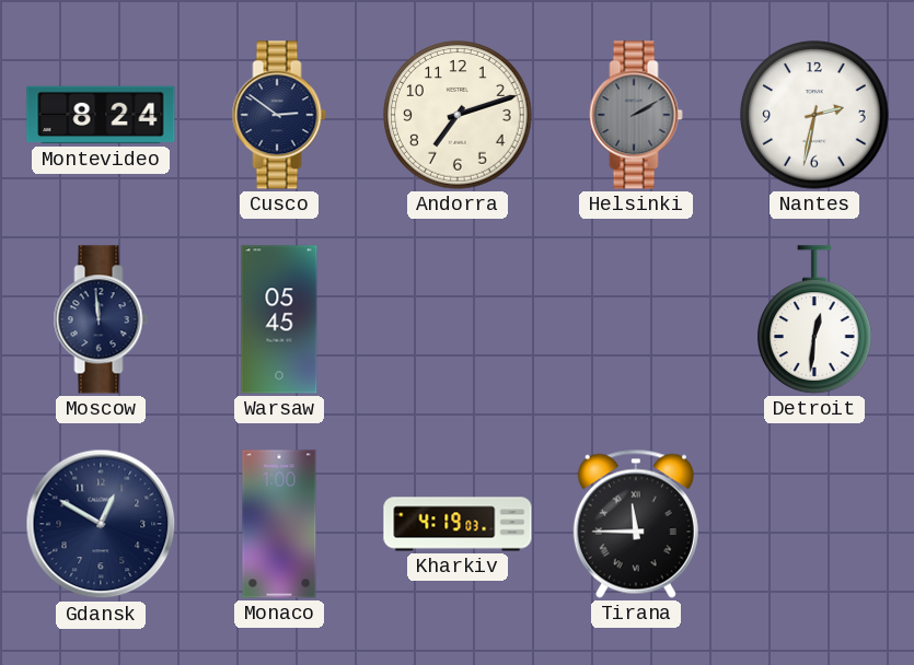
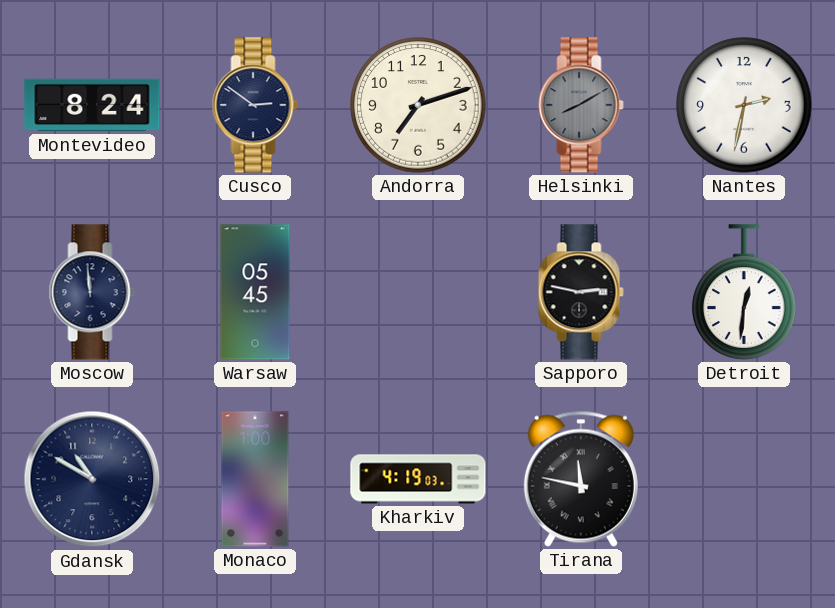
Helsinki: 2:10 -> 8:10
Sapporo: none -> 2:47
Gdansk: 12:50 -> 10:50
Tirana: 11:45 -> 11:47
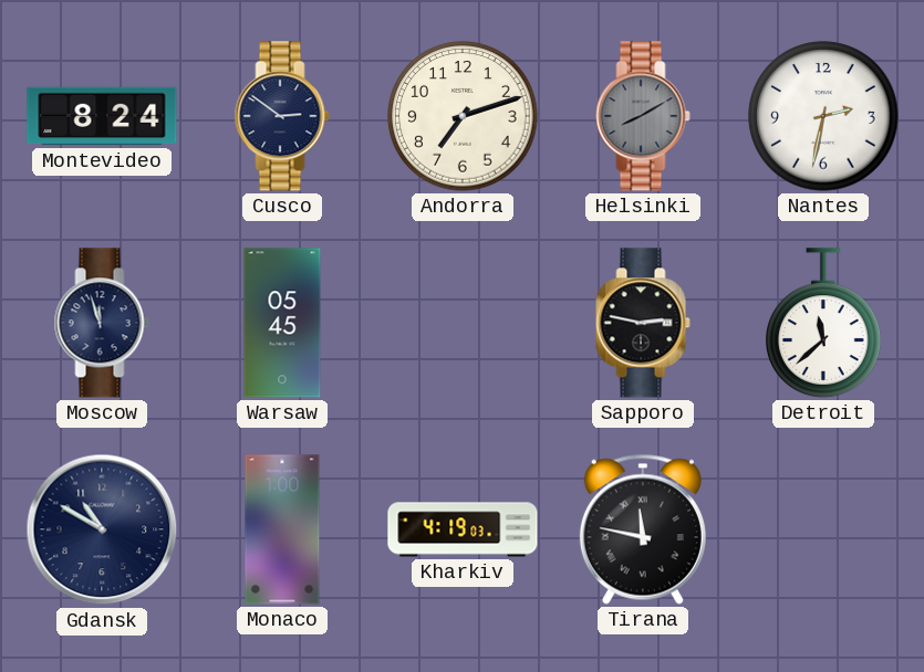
Moscow: 11:59 -> 11:57
Detroit: 12:31 -> 11:38
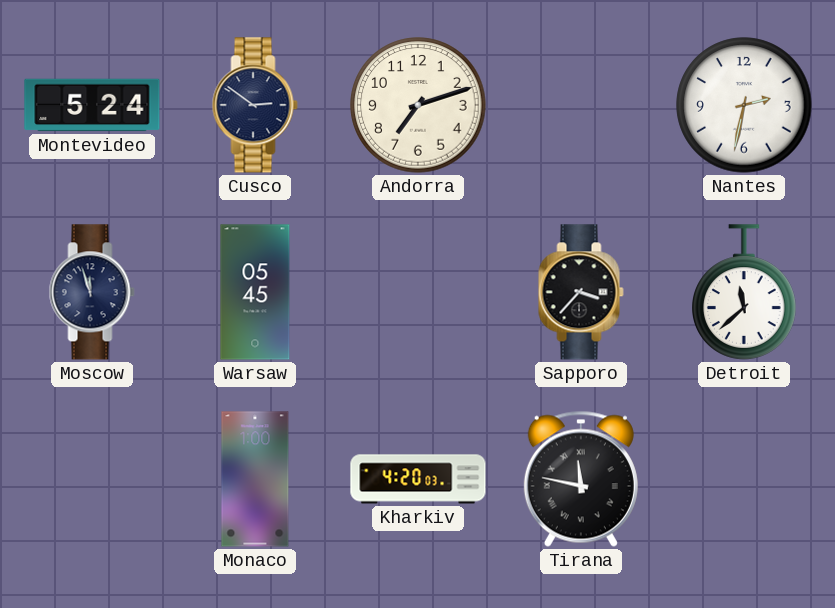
Montevideo: 8:24 -> 5:24
Helsinki: 8:10 -> none
Sapporo: 2:47 -> 3:37
Gdansk: 10:50 -> none
Kharkiv: 4:19 -> 4:20
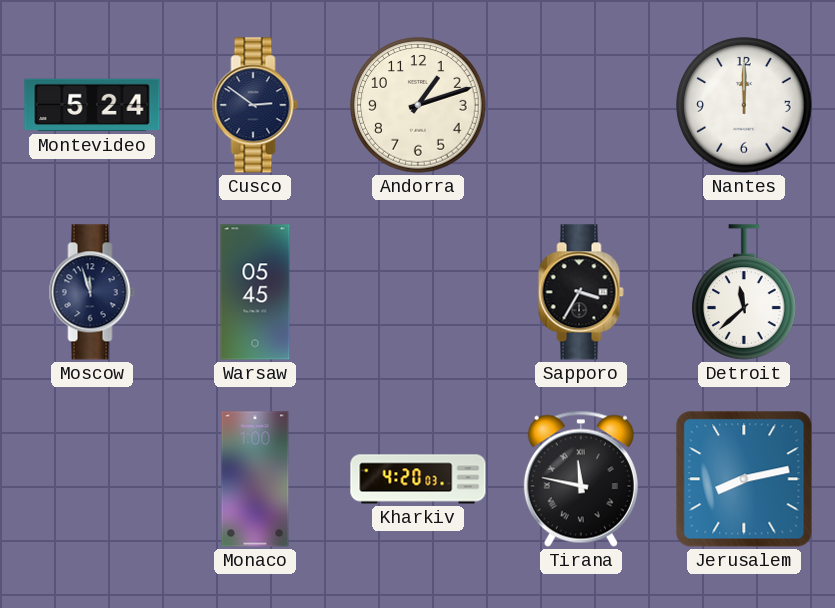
Andorra: 7:12 -> 1:12
Nantes: 2:32 -> 12:00
Sapporo: 3:37 -> 3:35
Jerusalem: none -> 8:13
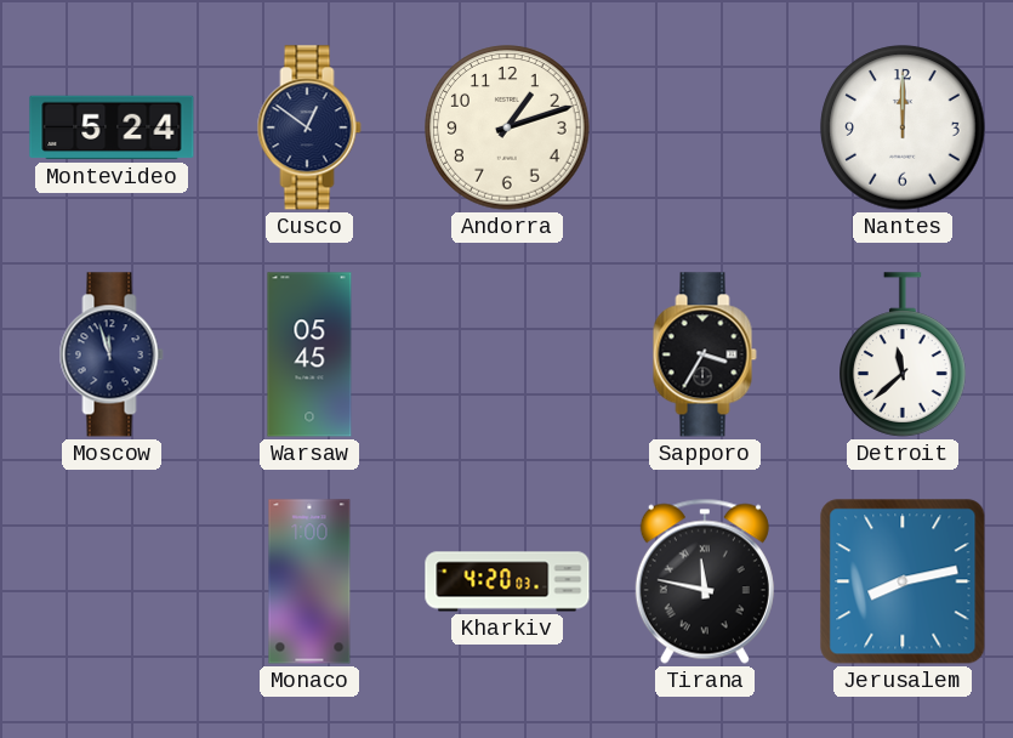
Cusco: 2:51 -> 12:51
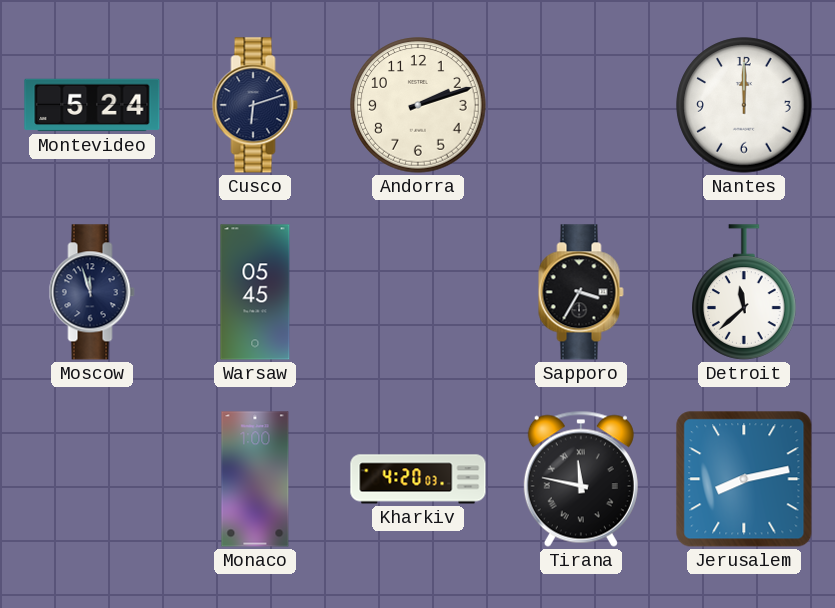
Cusco: 12:51 -> 6:12
Andorra: 1:12 -> 2:12
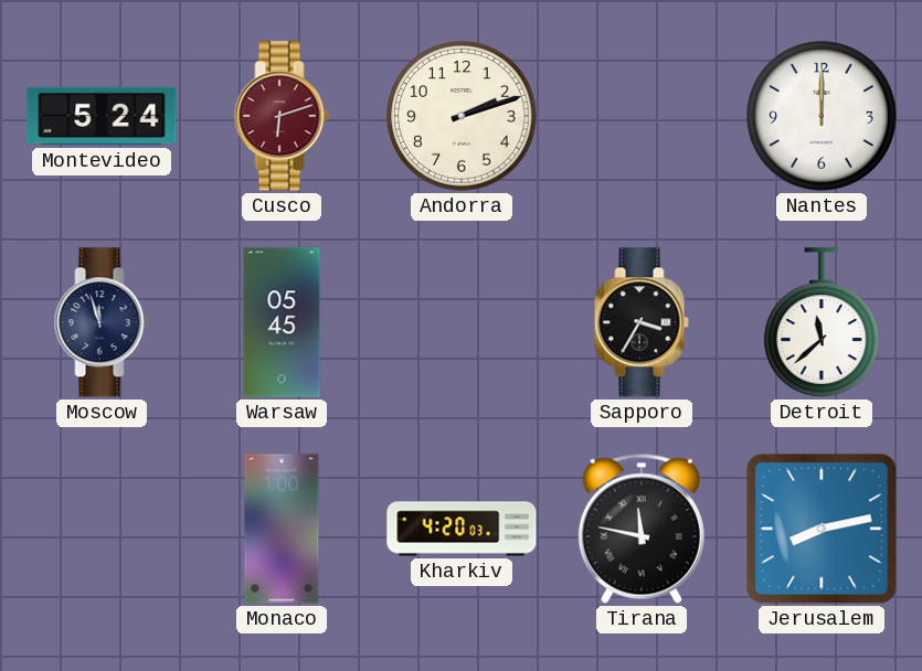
Cusco dial: navy -> burgundy
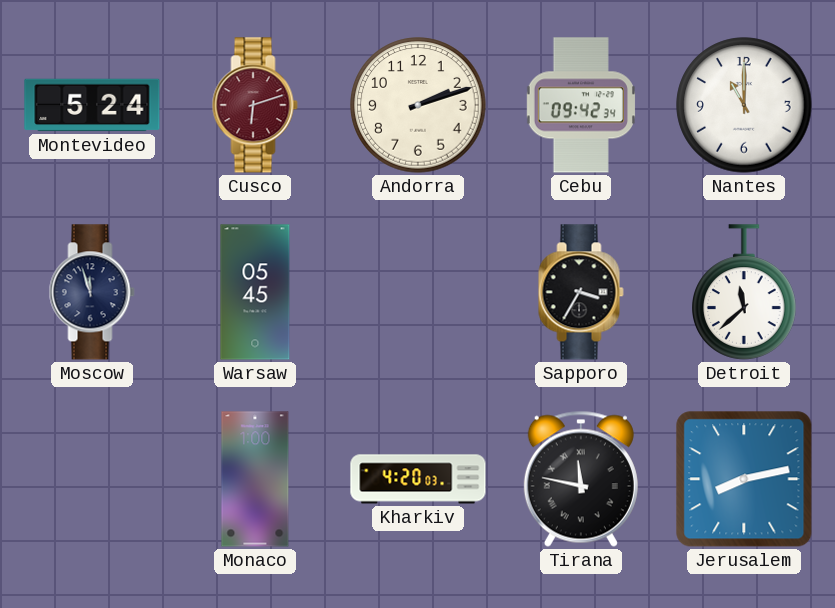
Cebu: none -> 09:42
Nantes: 12:00 -> 11:00
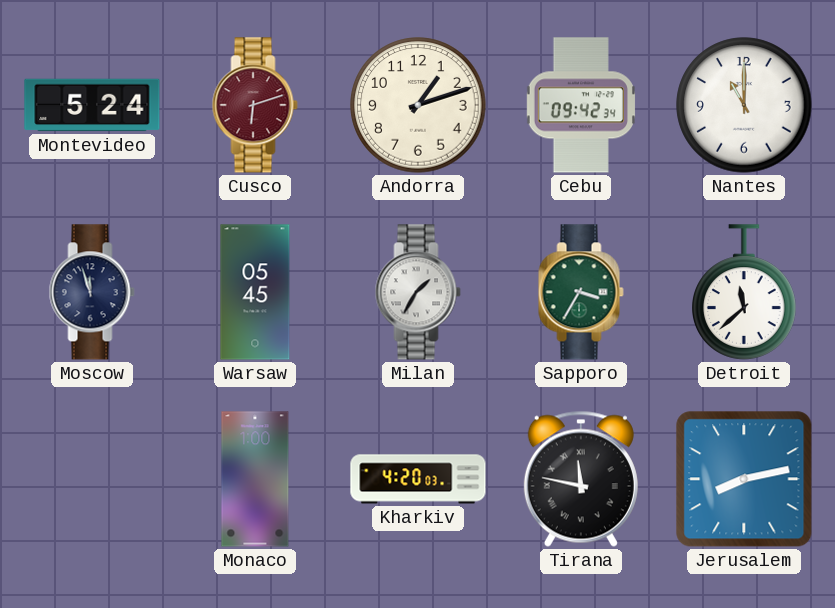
Andorra: 2:12 -> 1:12
Milan: none -> 1:35
Sapporo dial: black -> green
